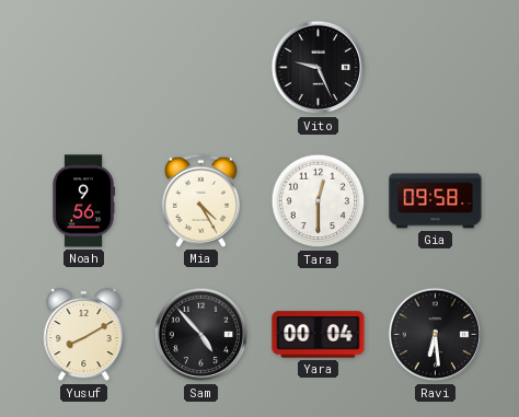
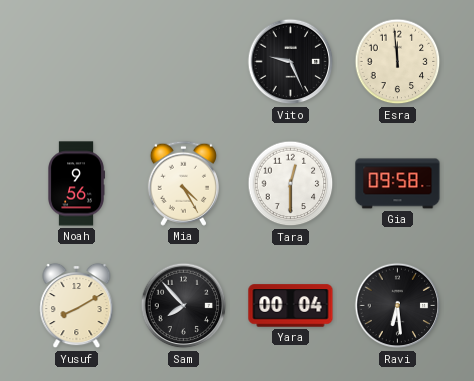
Esra: none -> 11:59
Sam: 4:53 -> 7:53
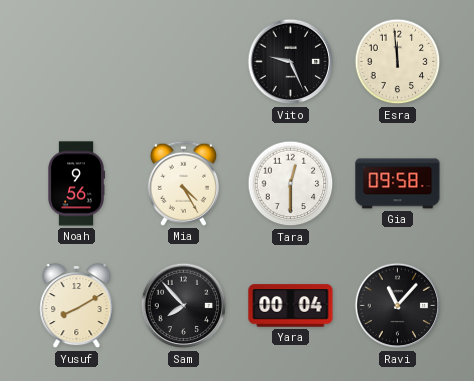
Ravi: 6:29 -> 11:07
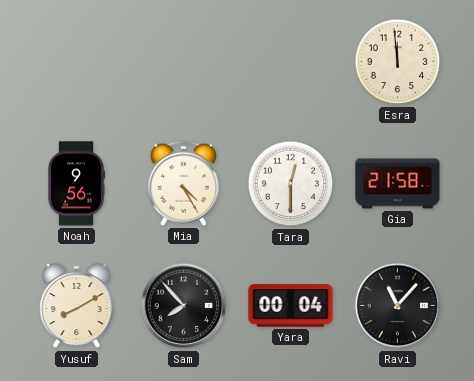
Vito: 9:26 -> none
Gia: 09:58 -> 21:58
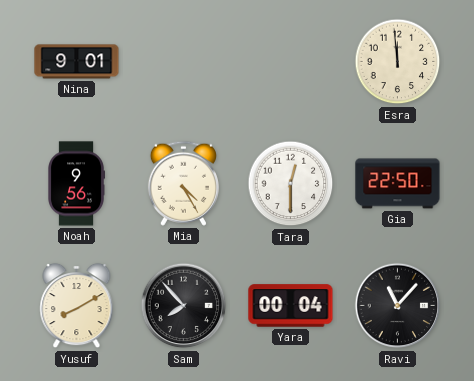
Nina: none -> 9:01
Gia: 21:58 -> 22:50
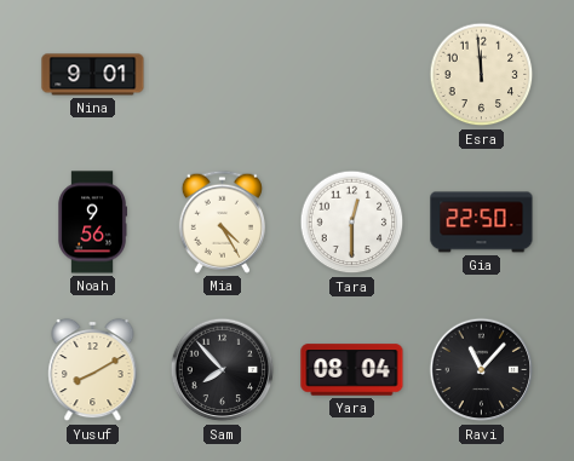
Yara: 00:04 -> 08:04
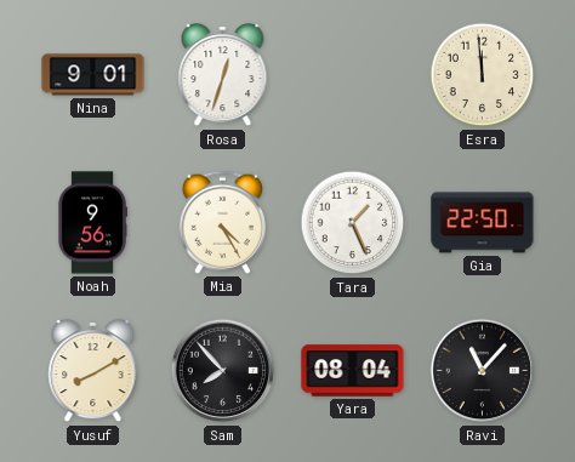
Rosa: none -> 12:33
Tara: 12:30 -> 1:26
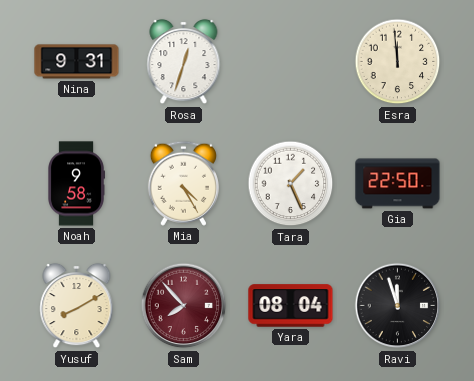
Nina: 9:01 -> 9:31
Noah: 9:56 -> 9:58
Sam dial: black -> burgundy
Ravi: 11:07 -> 11:57
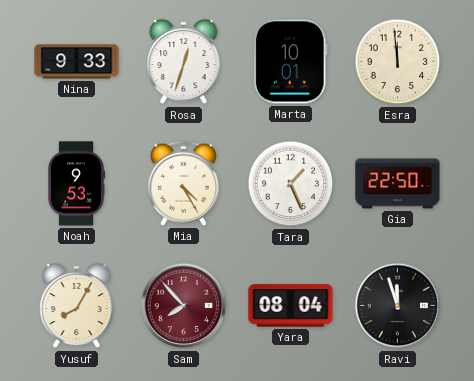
Nina: 9:31 -> 9:33
Marta: none -> 10:01
Noah: 9:58 -> 9:53
Yusuf: 8:10 -> 8:05
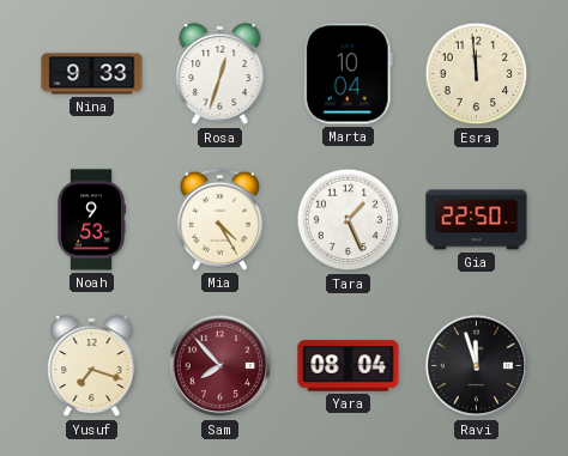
Marta: 10:01 -> 10:04
Yusuf: 8:05 -> 7:18
